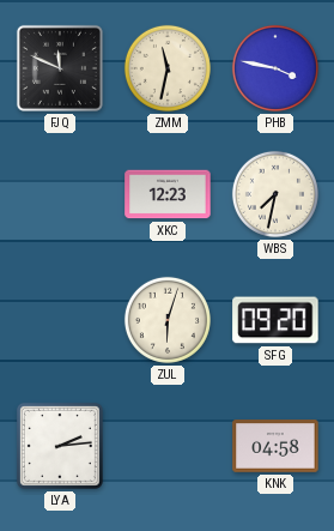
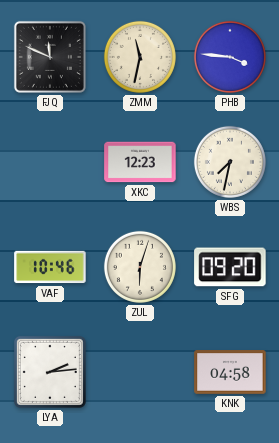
PHB: 3:47 -> 3:46
VAF: none -> 10:46
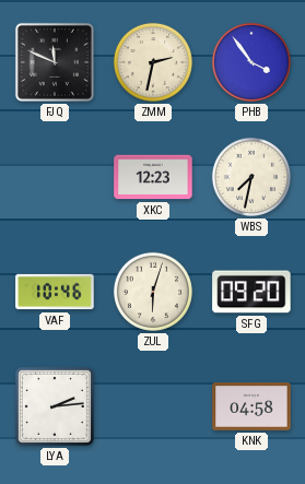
ZMM: 11:32 -> 2:32
PHB: 3:46 -> 3:54
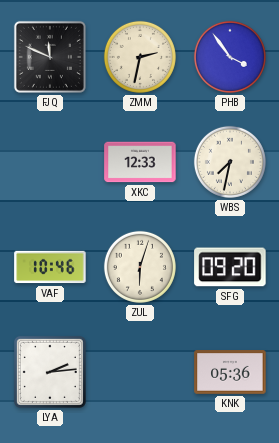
XKC: 12:23 -> 12:33
KNK: 04:58 -> 05:36
